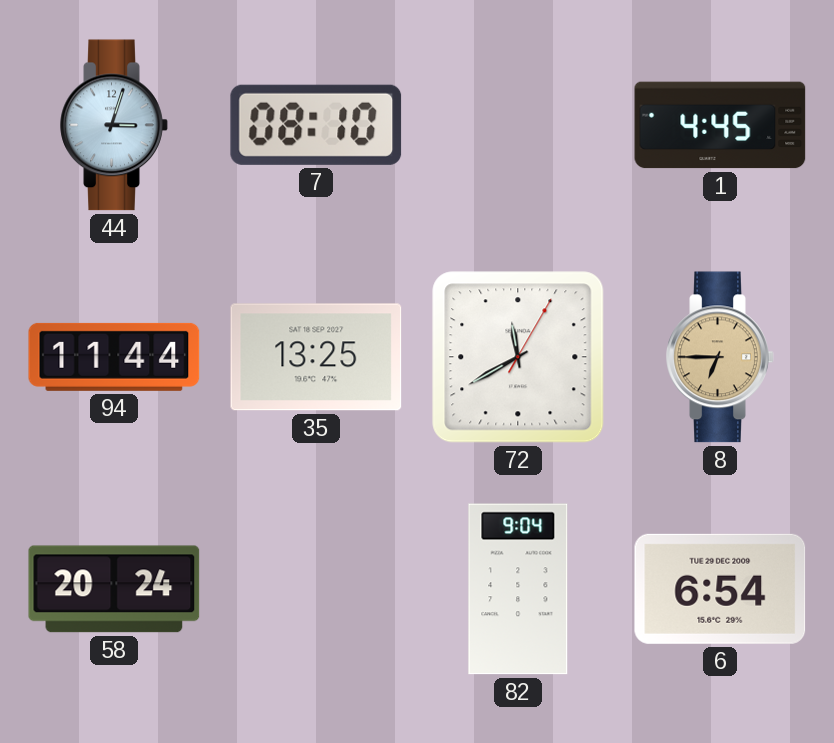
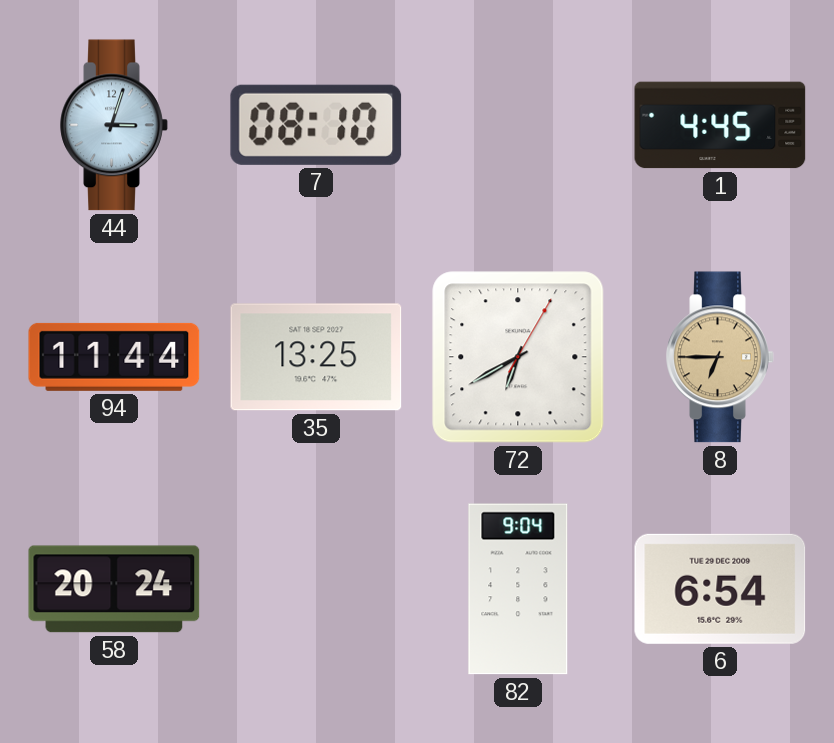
72: 11:40 -> 6:40
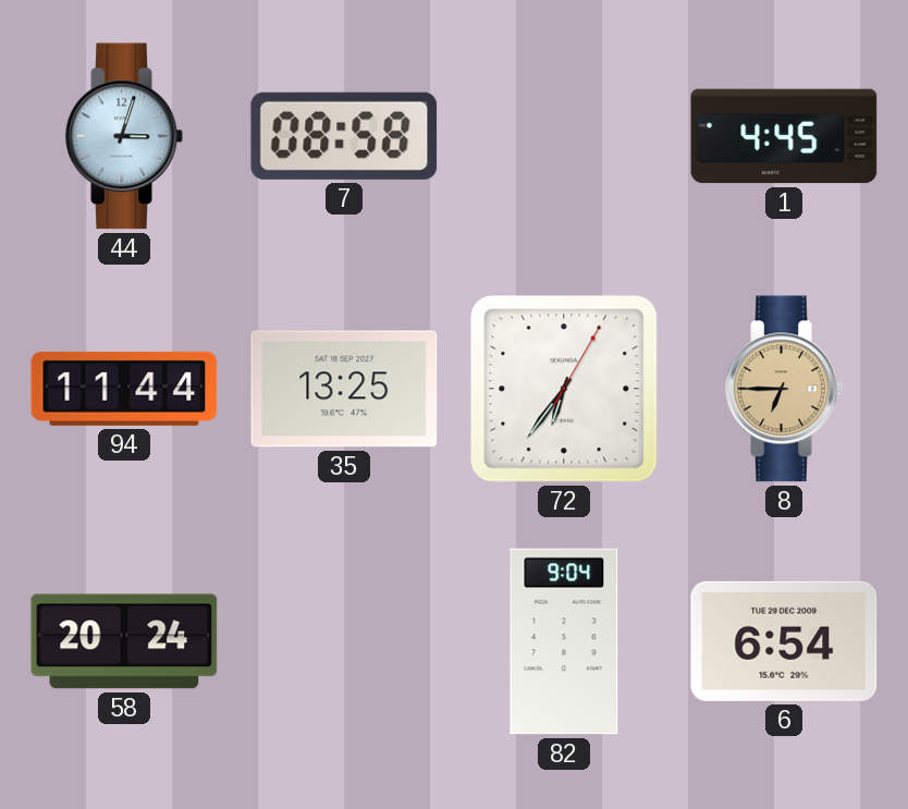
7: 08:10 -> 08:58
72: 6:40 -> 6:36
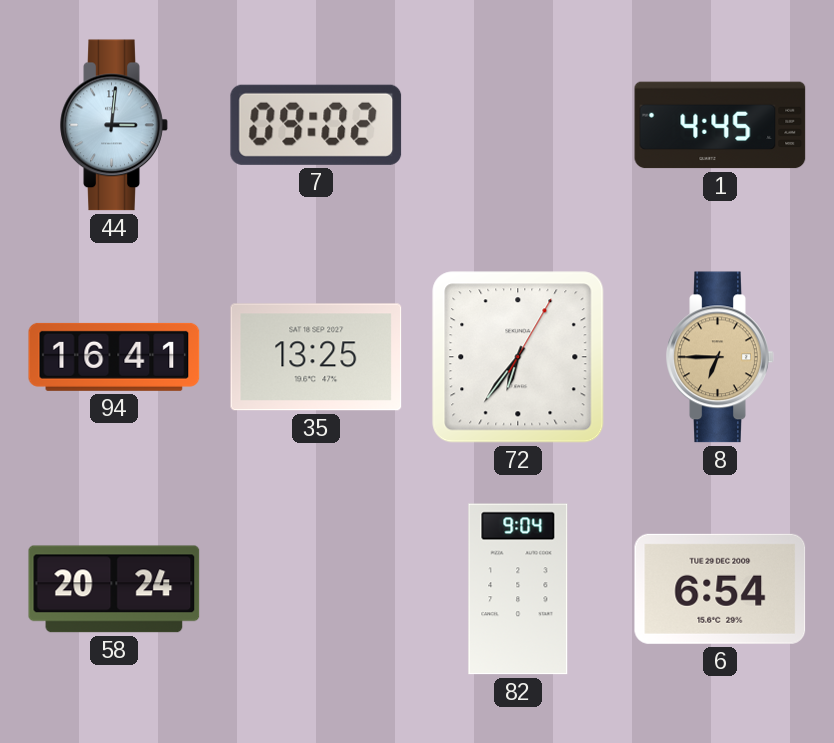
44: 3:03 -> 3:01
7: 08:58 -> 09:02
94: 11:44 -> 16:41
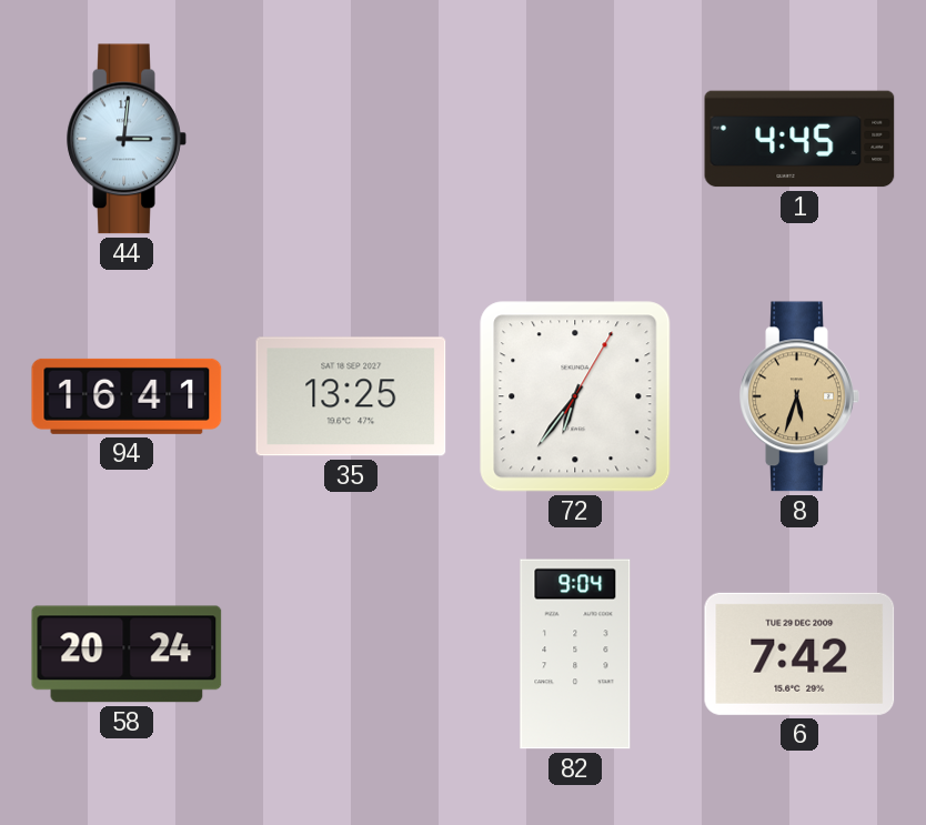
7: 09:02 -> none
8: 6:45 -> 5:33
6: 6:54 -> 7:42
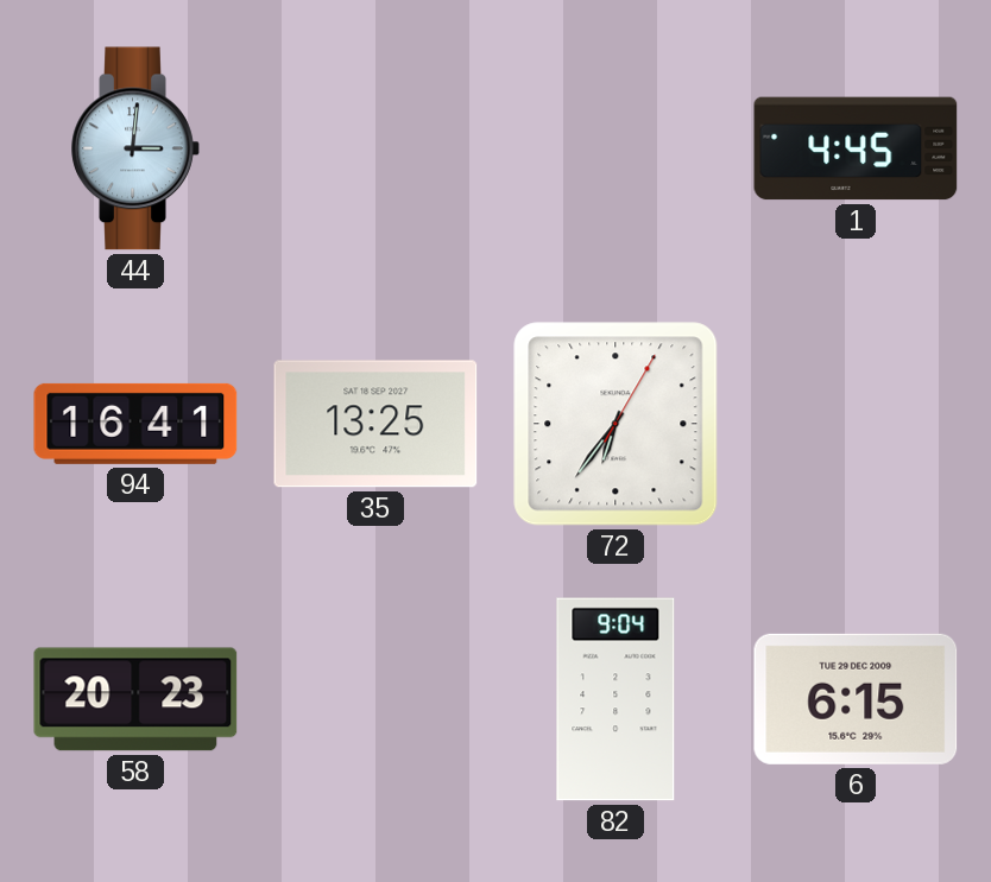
8: 5:33 -> none
58: 20:24 -> 20:23
6: 7:42 -> 6:15
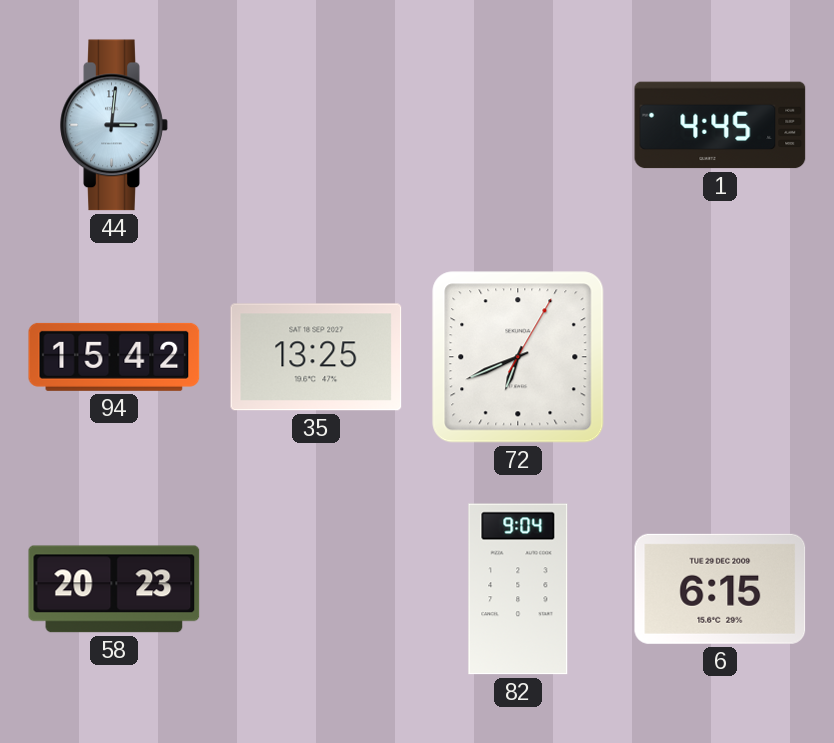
94: 16:41 -> 15:42
72: 6:36 -> 6:41
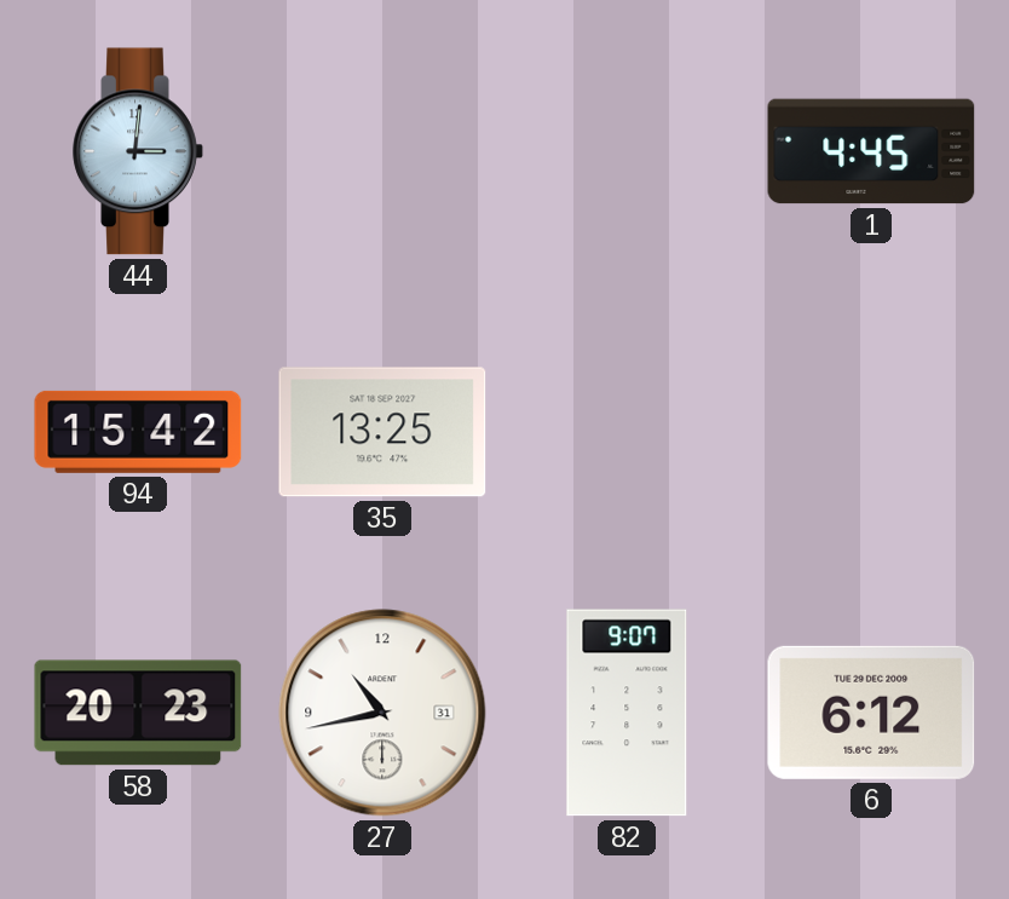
72: 6:41 -> none
27: none -> 10:43
82: 9:04 -> 9:07
6: 6:15 -> 6:12
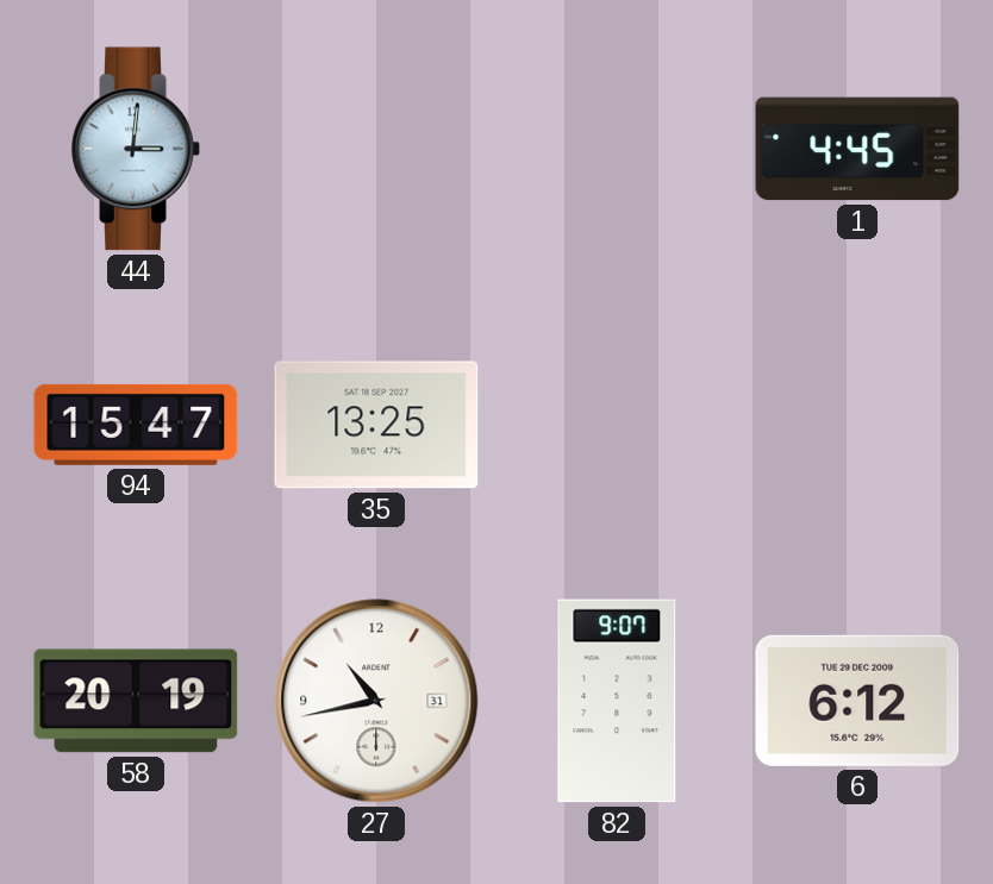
94: 15:42 -> 15:47
58: 20:23 -> 20:19
